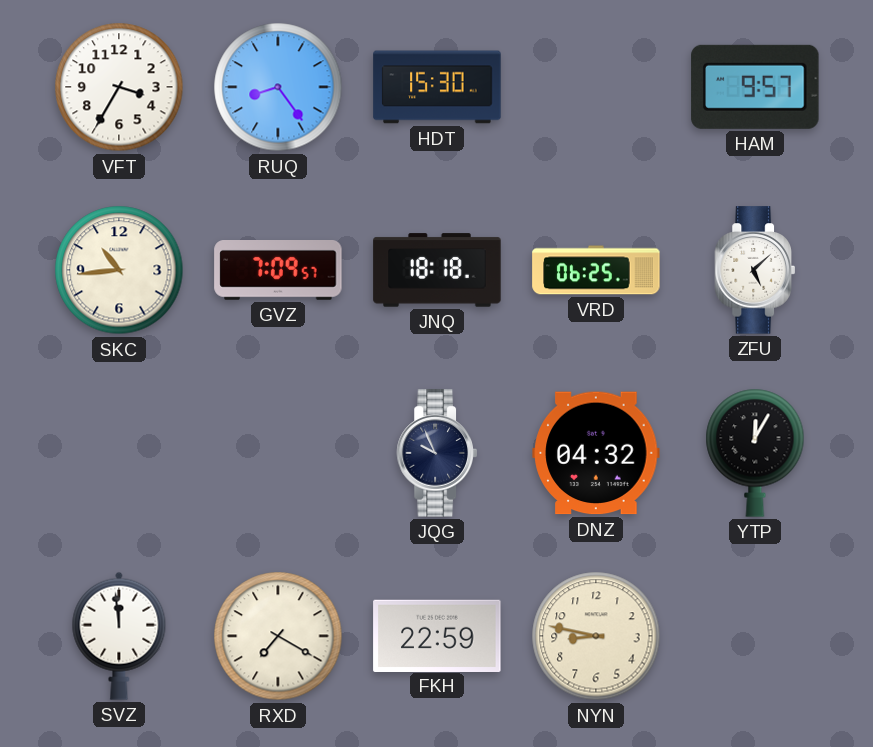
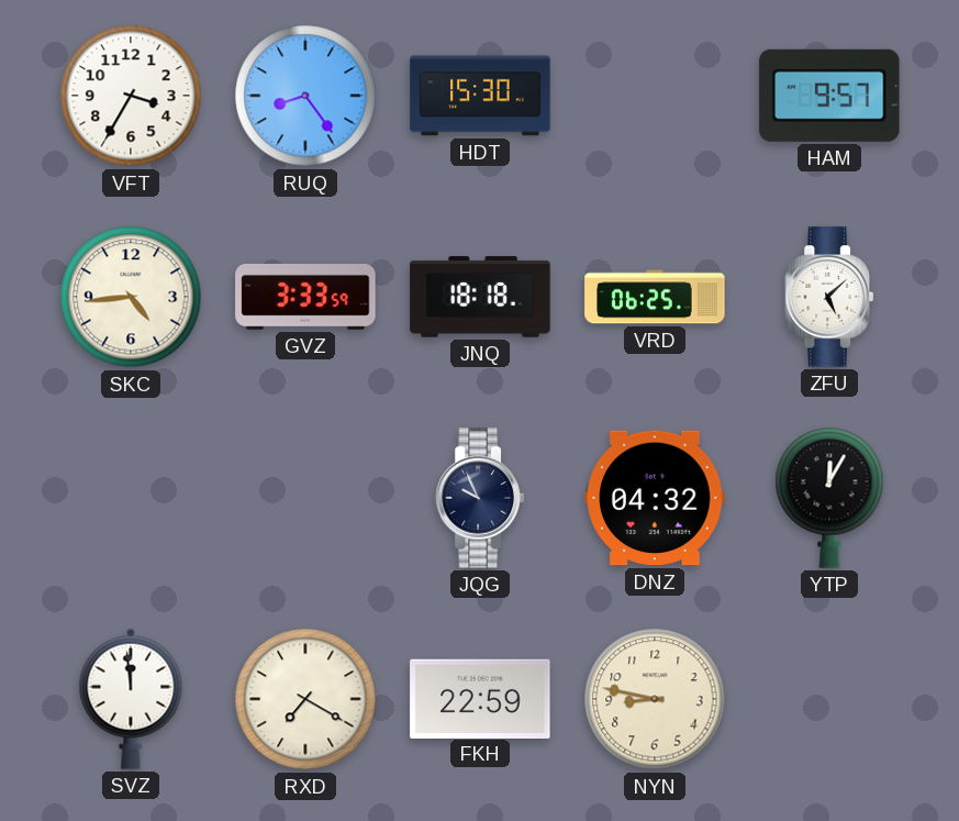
SKC: 10:44 -> 4:44
GVZ: 7:09 -> 3:33
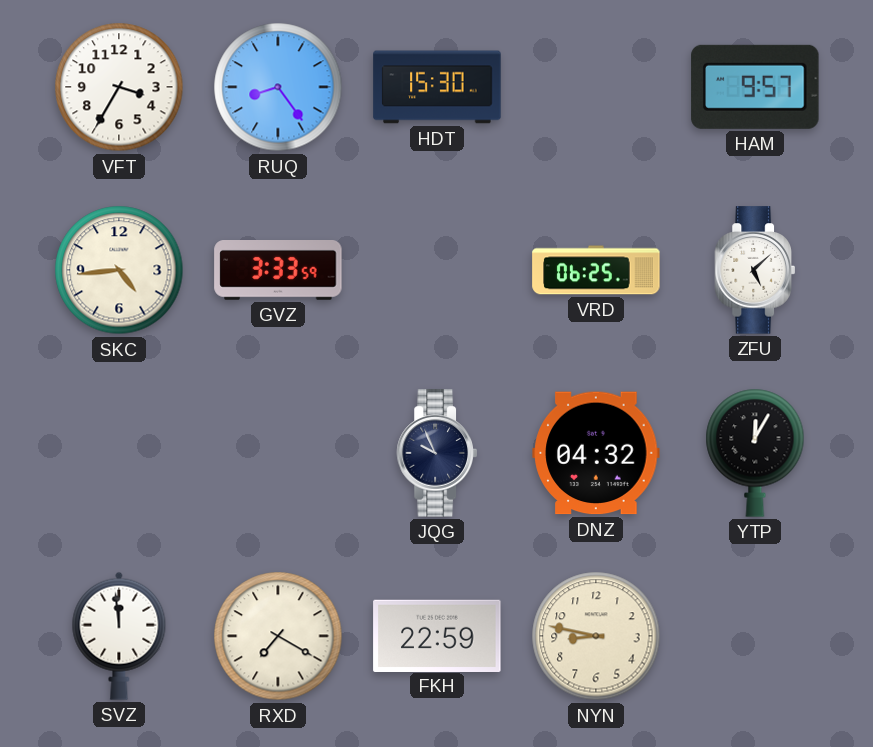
JNQ: 18:18 -> none
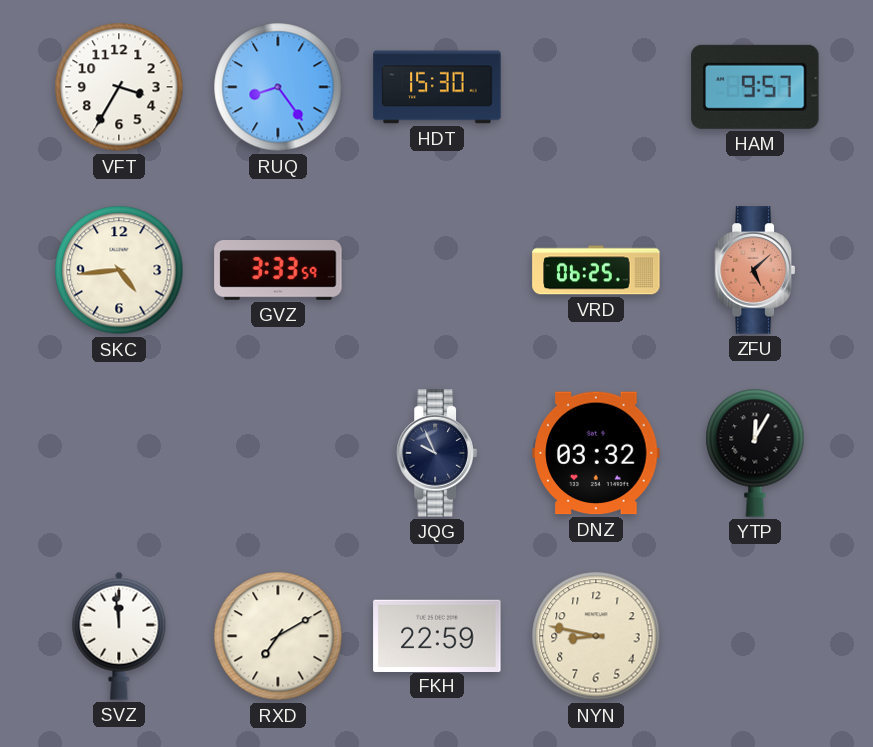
ZFU dial: white -> salmon
DNZ: 04:32 -> 03:32
RXD: 7:20 -> 7:10
